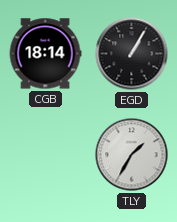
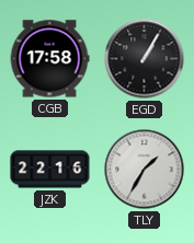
CGB: 18:14 -> 17:58
JZK: none -> 22:16
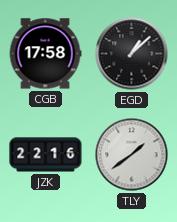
EGD: 1:05 -> 1:08
TLY: 1:35 -> 1:39
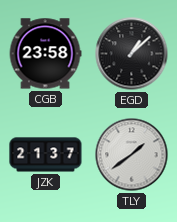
CGB: 17:58 -> 23:58
JZK: 22:16 -> 21:37
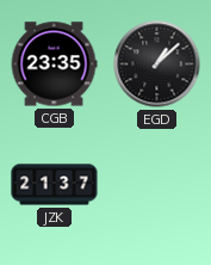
CGB: 23:58 -> 23:35
TLY: 1:39 -> none
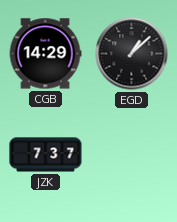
CGB: 23:35 -> 14:29
JZK: 21:37 -> 7:37
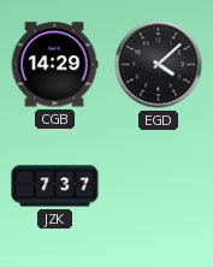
EGD: 1:08 -> 4:08
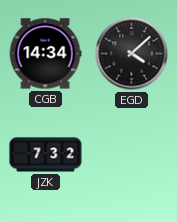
CGB: 14:29 -> 14:34
JZK: 7:37 -> 7:32
